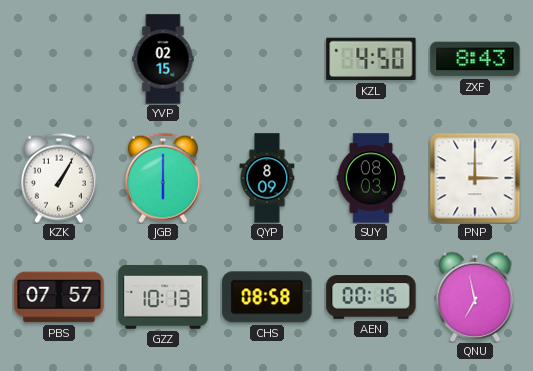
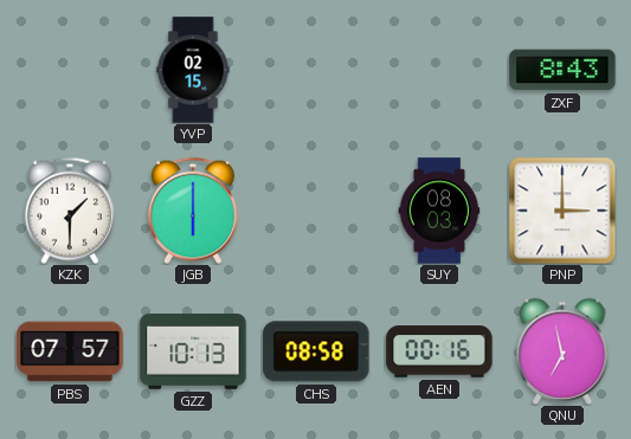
KZL: 4:50 -> none
KZK: 1:05 -> 1:30
QYP: 8:09 -> none
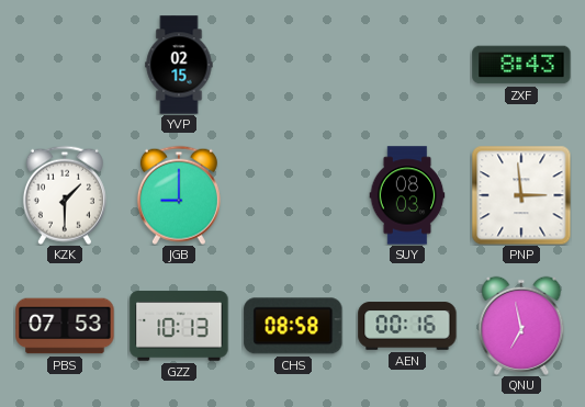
JGB: 6:00 -> 9:00
PNP: 3:00 -> 2:59
PBS: 07:57 -> 07:53
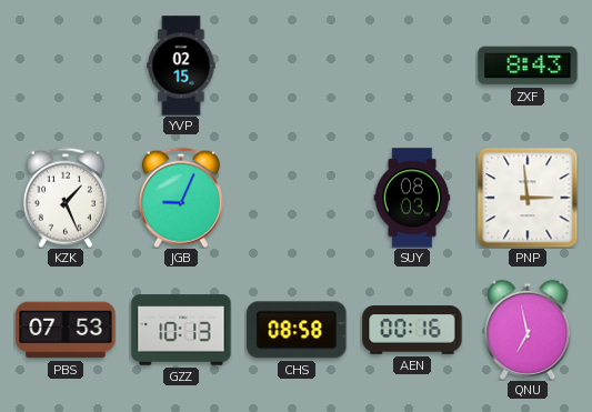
KZK: 1:30 -> 1:26
JGB: 9:00 -> 9:04
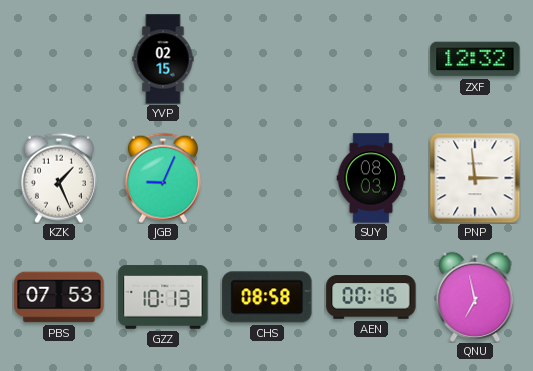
ZXF: 8:43 -> 12:32
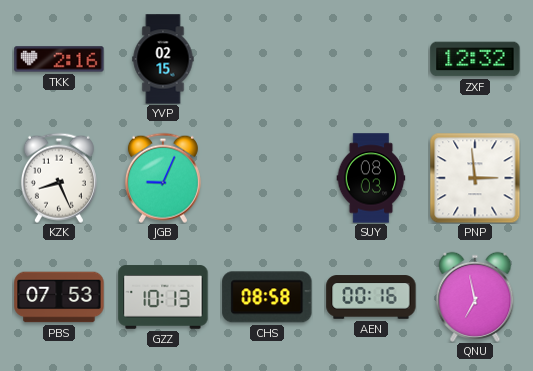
TKK: none -> 2:16
KZK: 1:26 -> 8:26
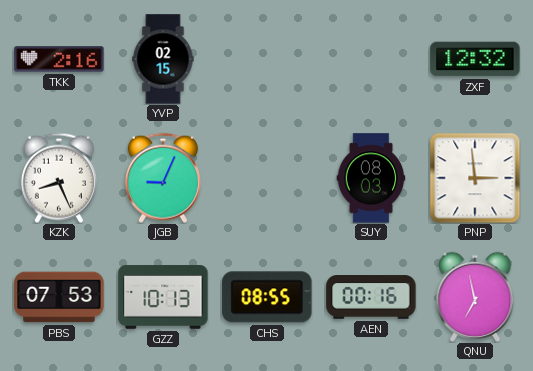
CHS: 08:58 -> 08:55
